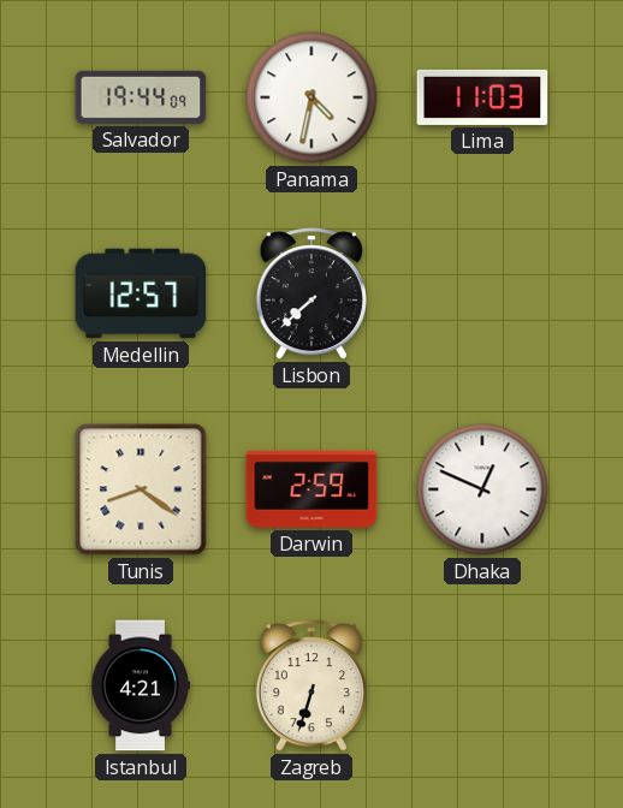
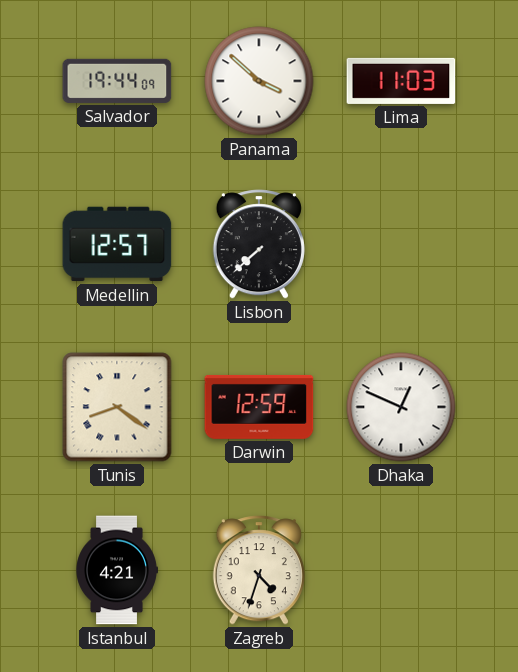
Panama: 4:32 -> 3:52
Darwin: 2:59 -> 12:59
Zagreb: 6:33 -> 4:33
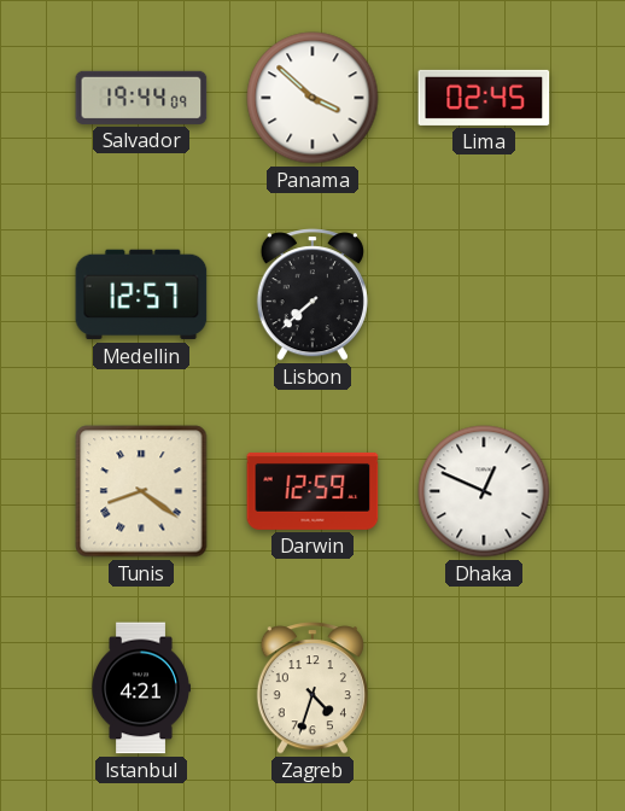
Lima: 11:03 -> 02:45
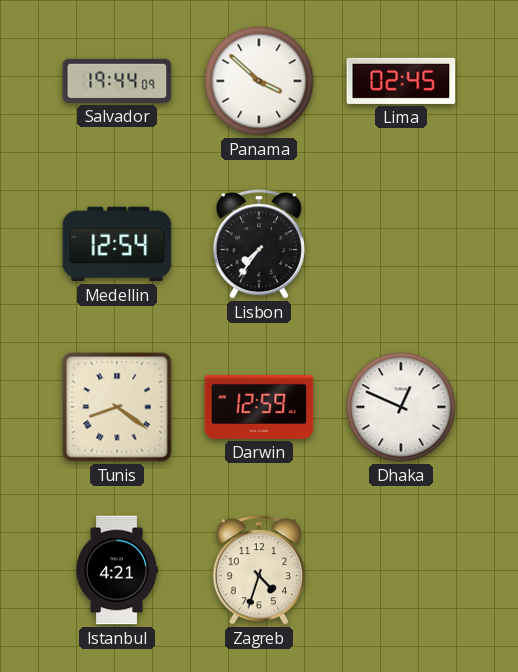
Medellin: 12:57 -> 12:54
Lisbon: 7:38 -> 7:36
